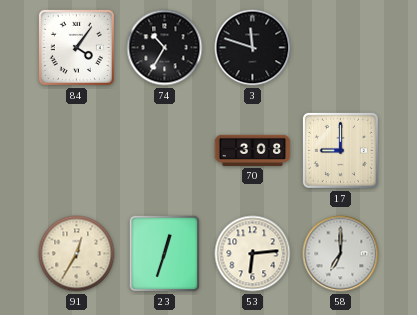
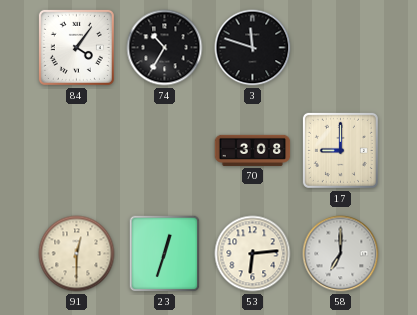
91: 12:35 -> 12:30
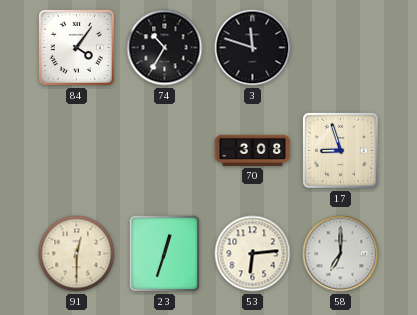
17: 9:00 -> 8:57
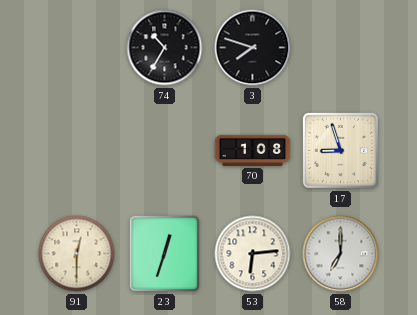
84: 4:06 -> none
3: 11:48 -> 7:48
70: 3:08 -> 1:08
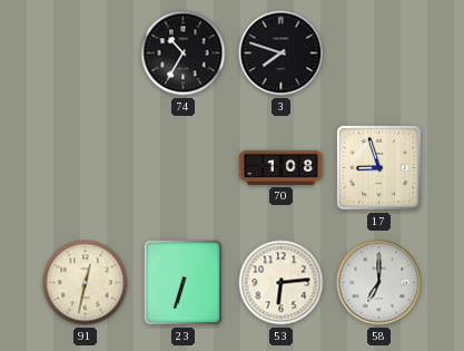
91: 12:30 -> 12:32
23: 12:33 -> 6:33
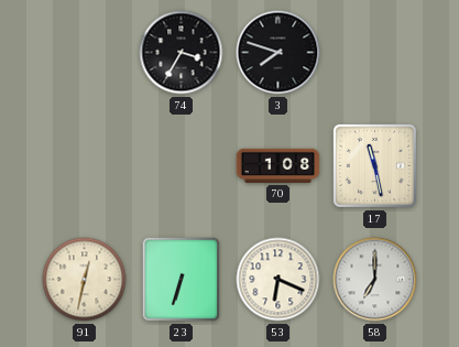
74: 10:35 -> 3:35
17: 8:57 -> 11:28
53: 6:14 -> 6:19
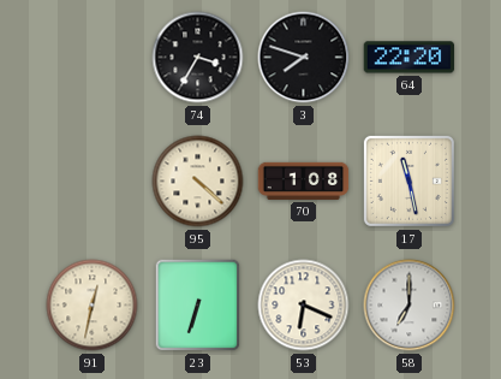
64: none -> 22:20
95: none -> 4:22
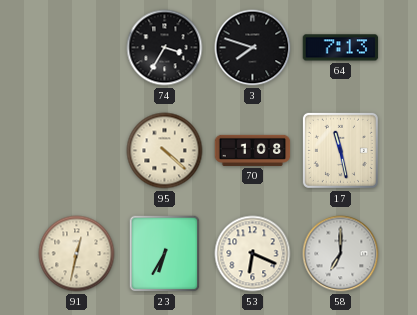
64: 22:20 -> 7:13
23: 6:33 -> 6:35
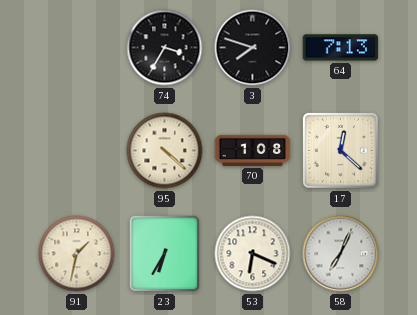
17: 11:28 -> 12:22
91: 12:32 -> 1:32
58: 7:00 -> 7:04
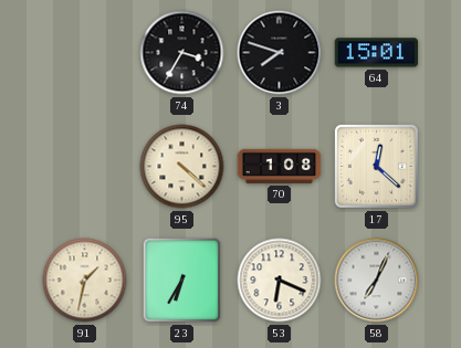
64: 7:13 -> 15:01
